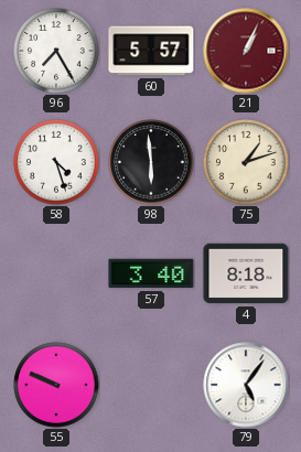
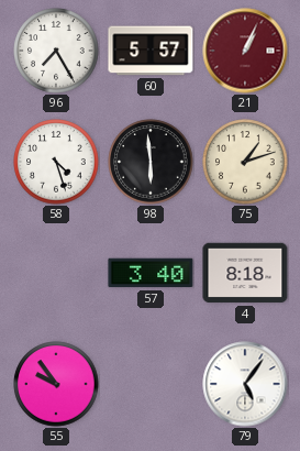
55: 9:49 -> 9:54
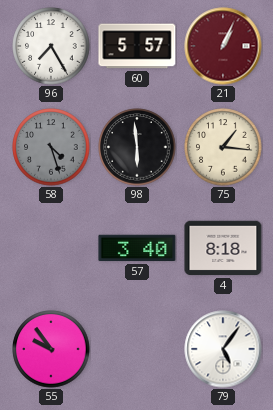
58 dial: white -> grey
75: 1:12 -> 1:16
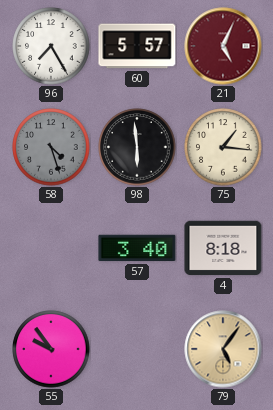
21: 1:04 -> 5:04
79 dial: white -> champagne
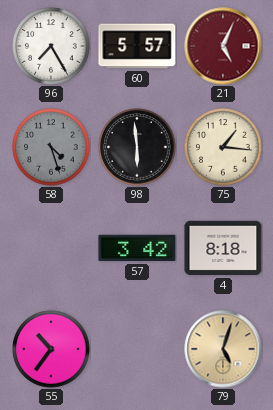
57: 3:40 -> 3:42
55: 9:54 -> 10:36
79: 5:06 -> 5:03
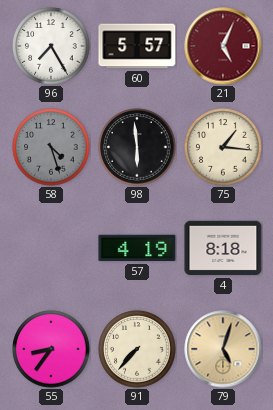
57: 3:42 -> 4:19
55: 10:36 -> 8:36
91: none -> 7:37
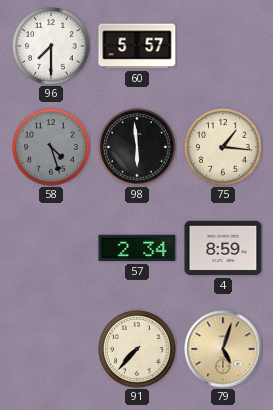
96: 7:25 -> 7:30
21: 5:04 -> none
57: 4:19 -> 2:34
4: 8:18 -> 8:59
55: 8:36 -> none
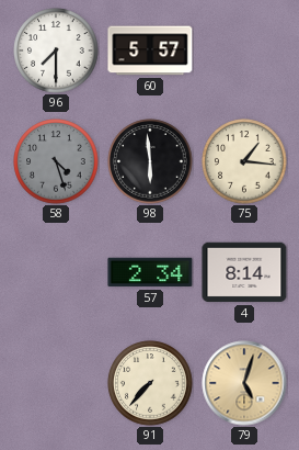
4: 8:59 -> 8:14
